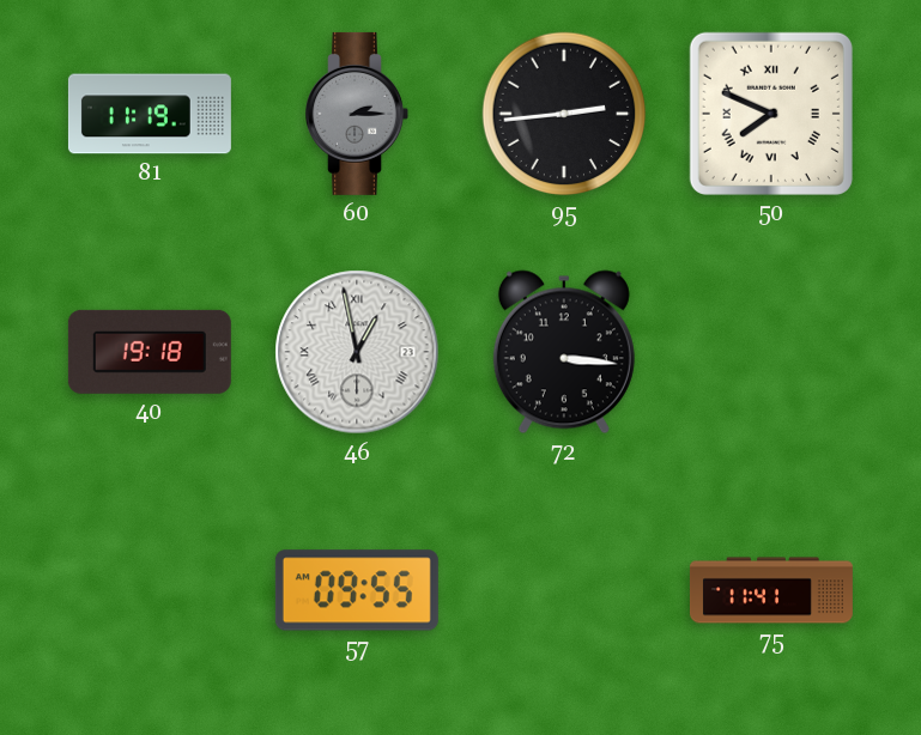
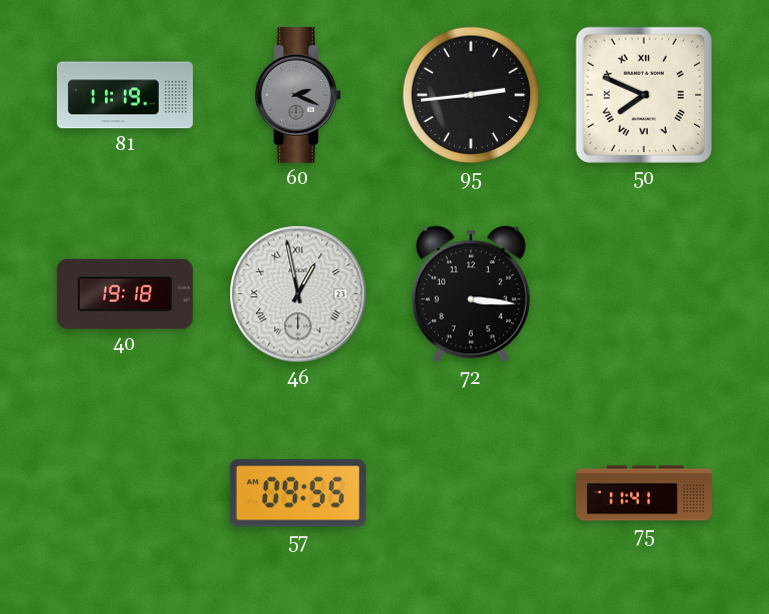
60: 2:15 -> 2:19
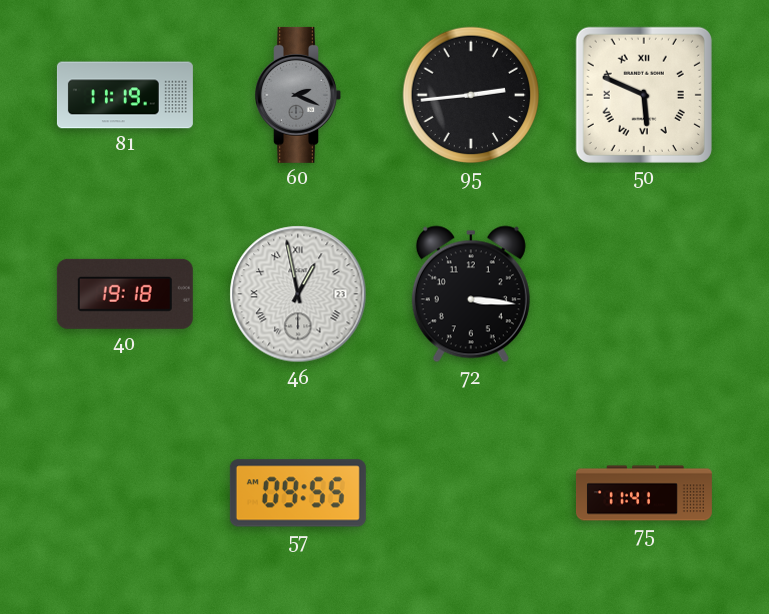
50: 7:49 -> 5:49
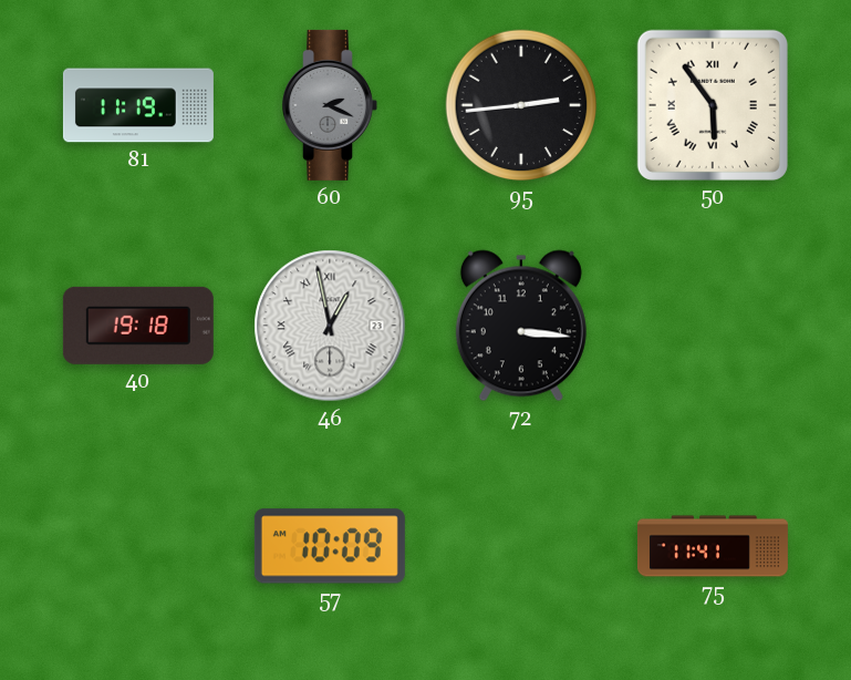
50: 5:49 -> 5:54
57: 09:55 -> 10:09
